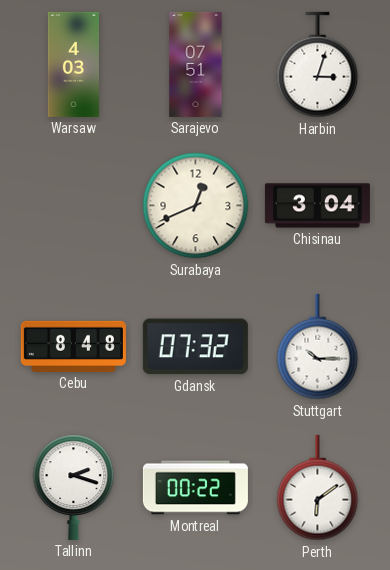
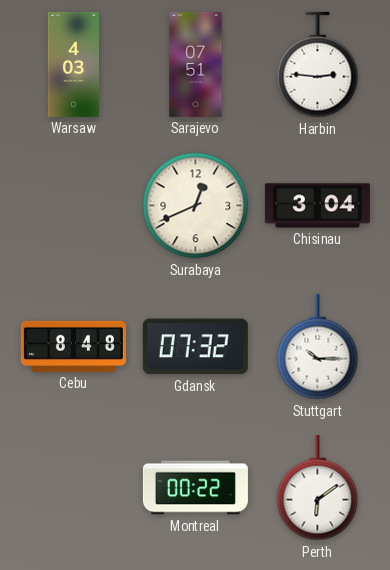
Harbin: 3:03 -> 2:46
Tallinn: 2:18 -> none
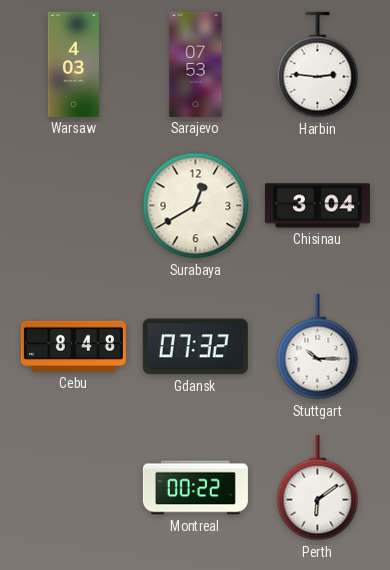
Sarajevo: 07:51 -> 07:53
Surabaya: 12:41 -> 12:40
